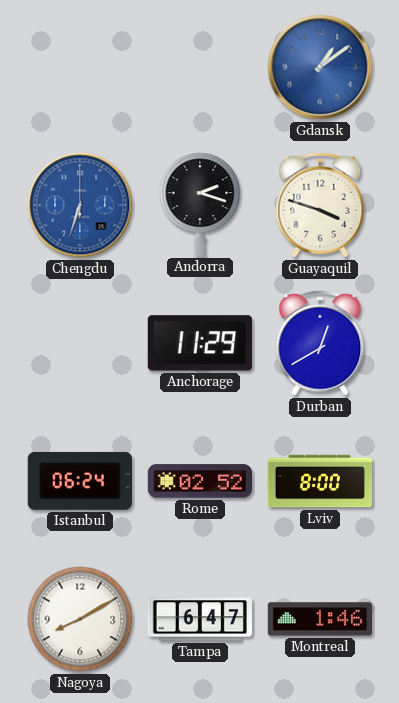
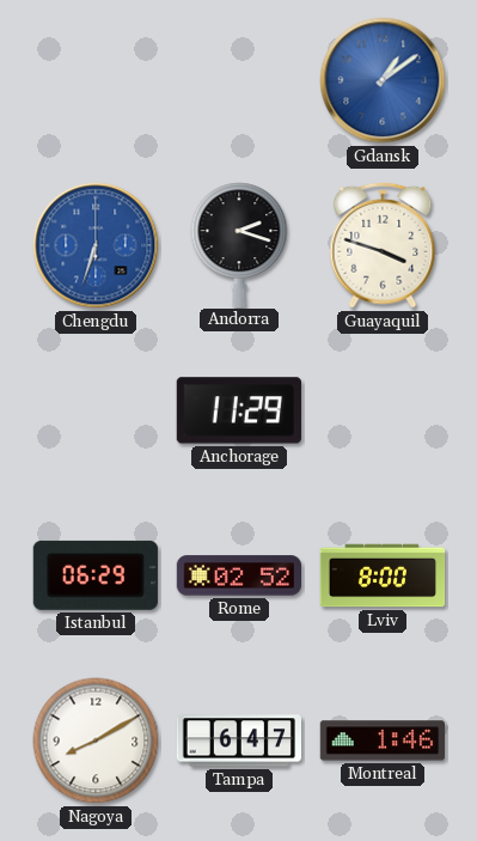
Durban: 12:40 -> none
Istanbul: 06:24 -> 06:29
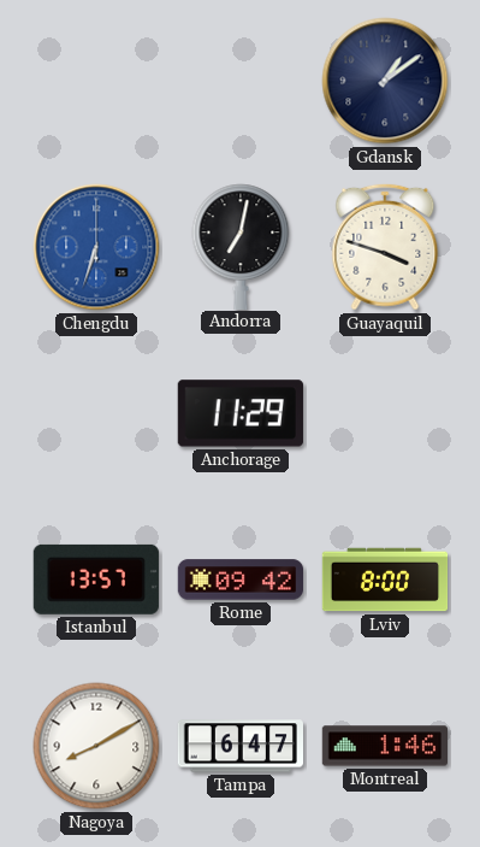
Gdansk dial: blue -> navy
Andorra: 2:18 -> 7:02
Istanbul: 06:29 -> 13:57
Rome: 02:52 -> 09:42
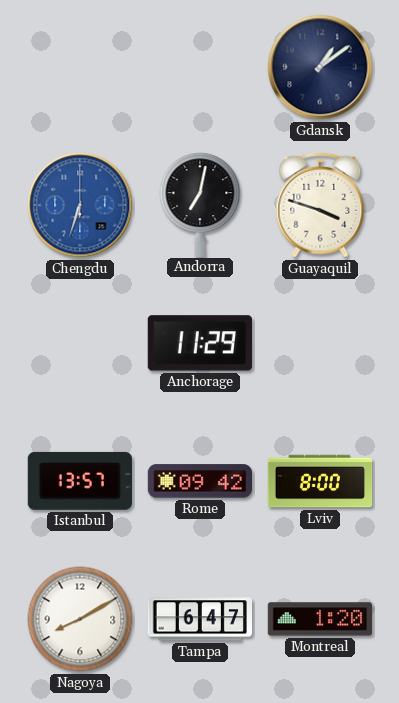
Montreal: 1:46 -> 1:20
